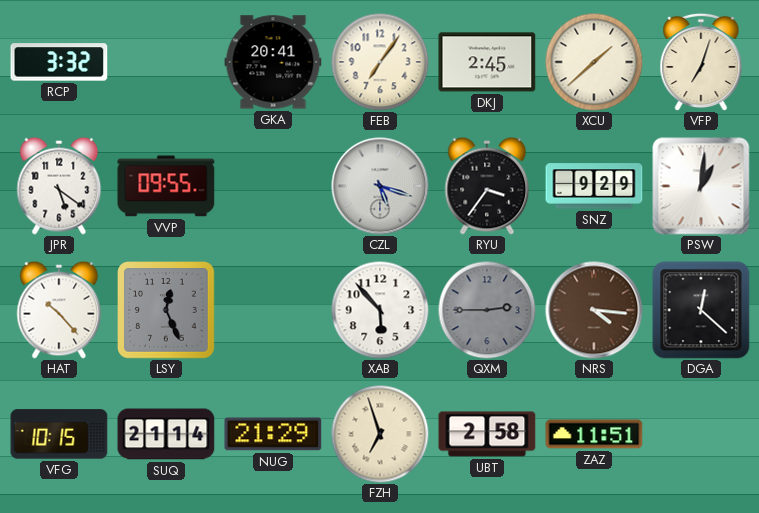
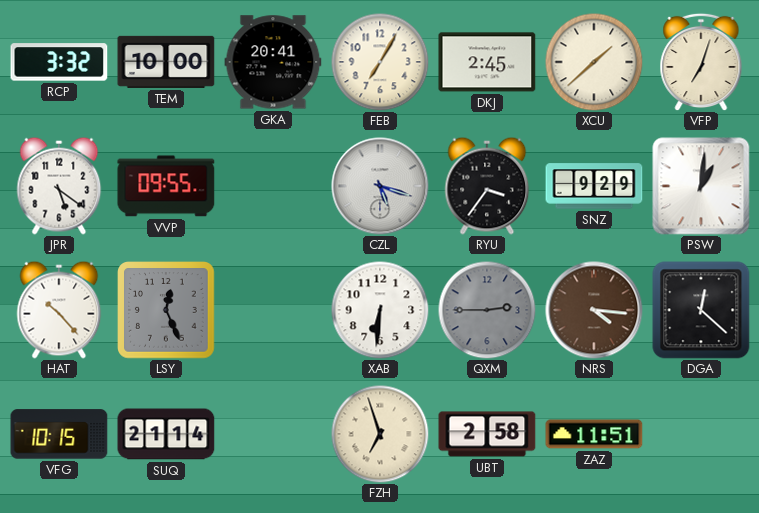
TEM: none -> 10:00
FEB: 7:06 -> 7:05
XAB: 5:53 -> 6:31
NUG: 21:29 -> none
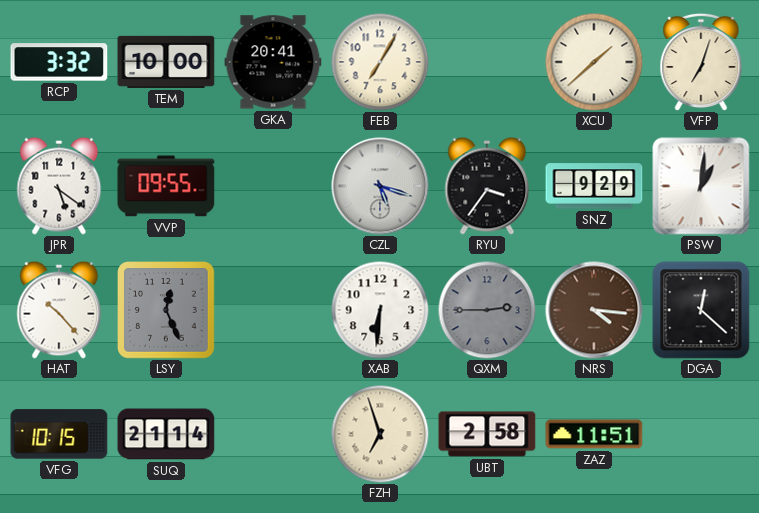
DKJ: 2:45 -> none
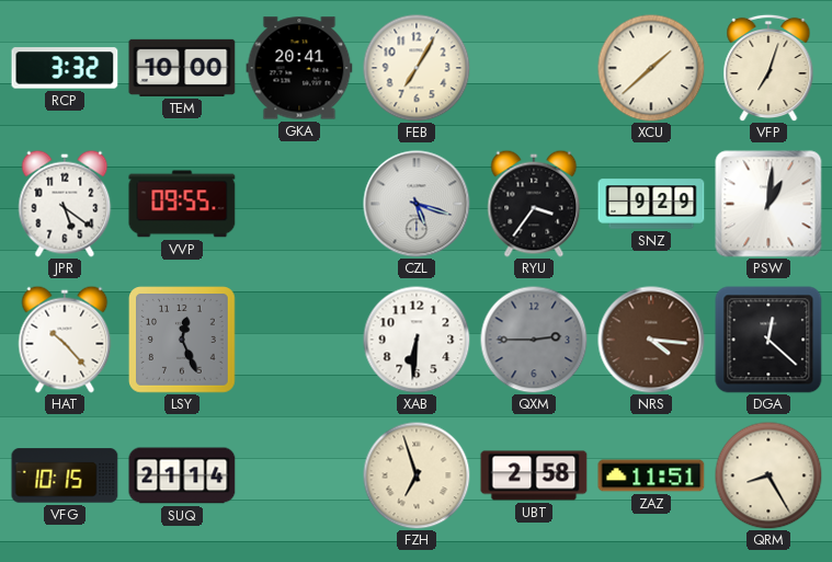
QRM: none -> 8:25
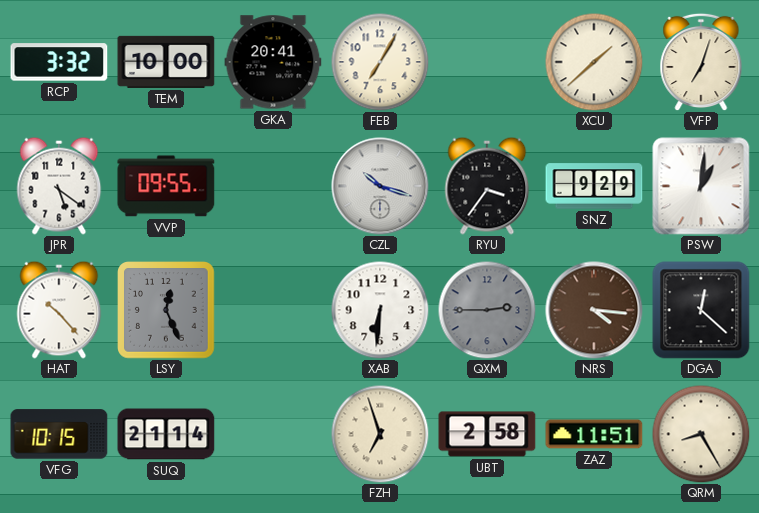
CZL: 5:18 -> 10:18
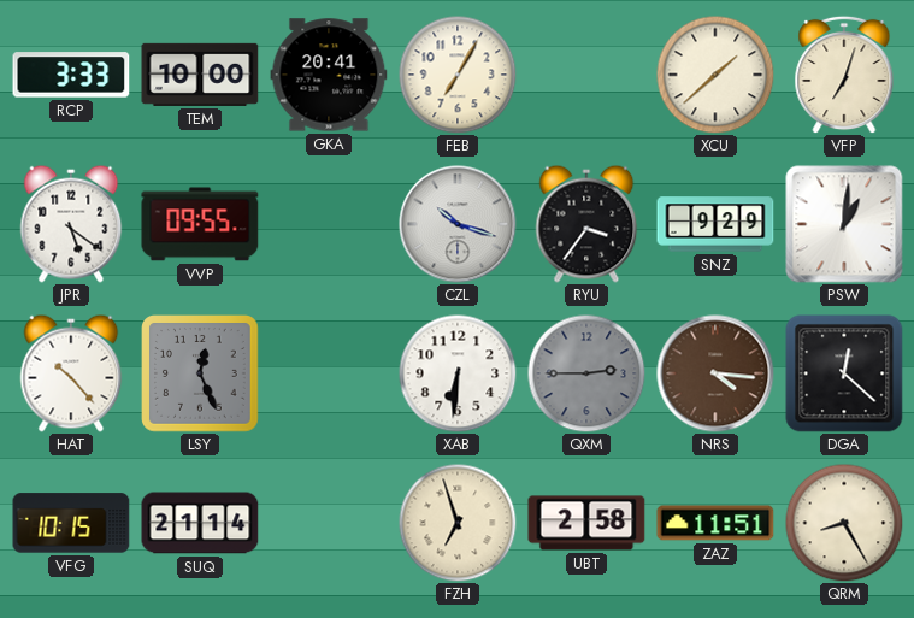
RCP: 3:32 -> 3:33
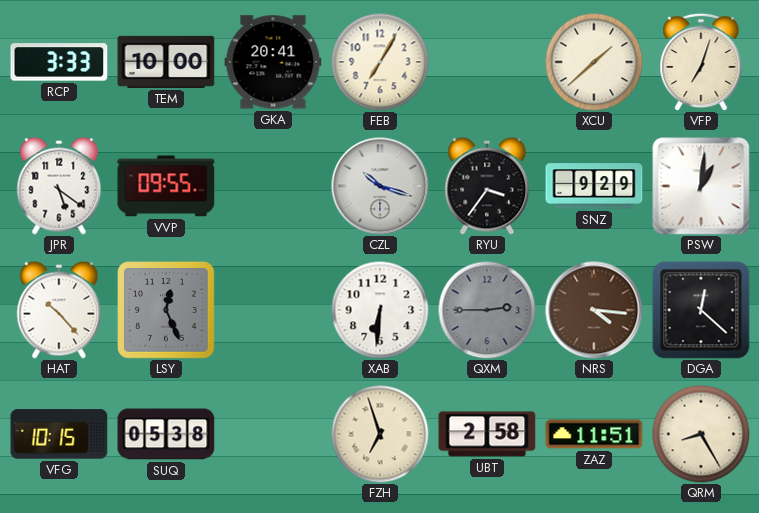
SUQ: 21:14 -> 05:38
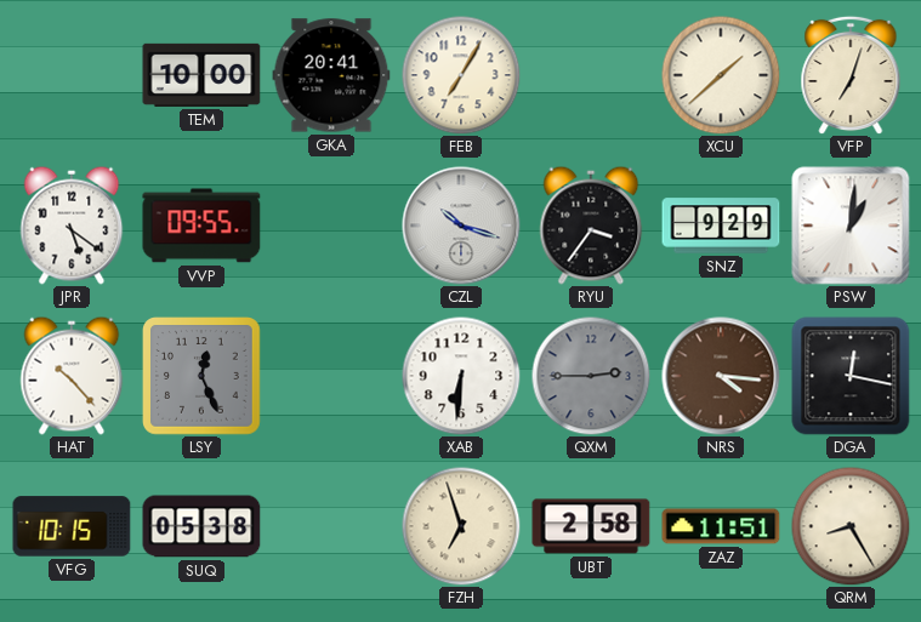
RCP: 3:33 -> none
DGA: 12:22 -> 12:17
